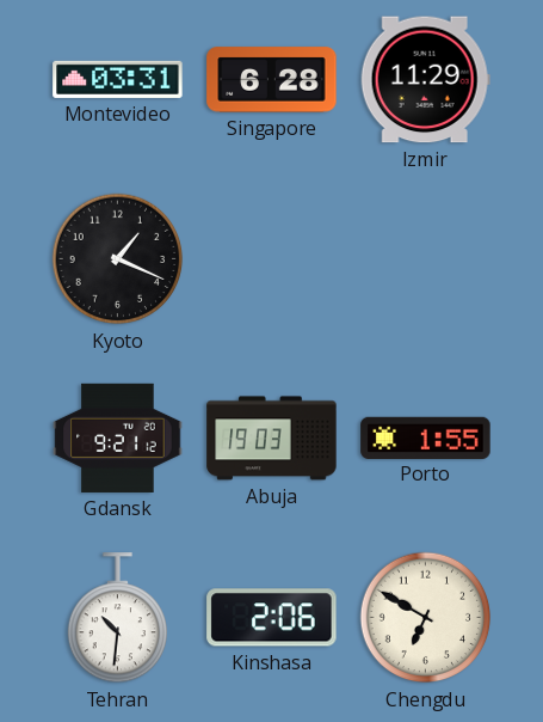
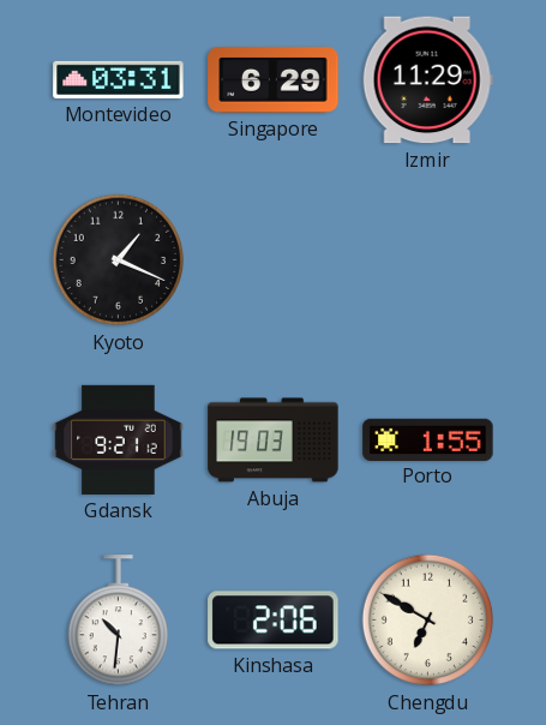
Singapore: 6:28 -> 6:29
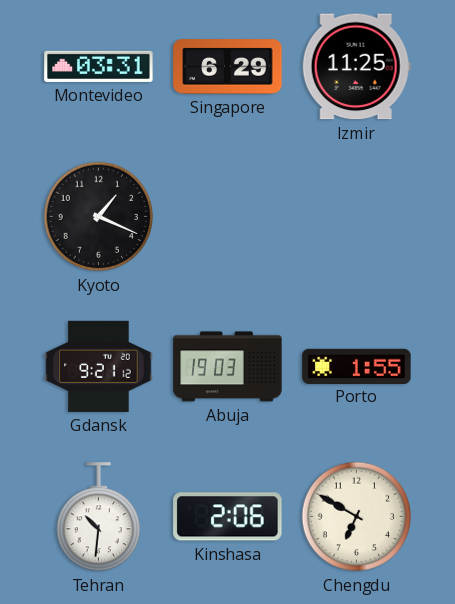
Izmir: 11:29 -> 11:25
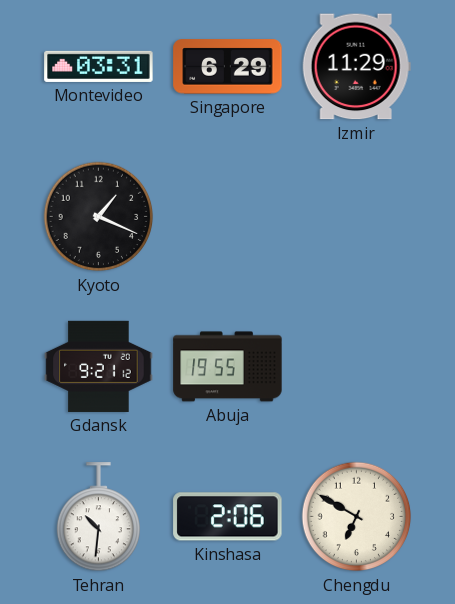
Izmir: 11:25 -> 11:29
Abuja: 19:03 -> 19:55
Porto: 1:55 -> none
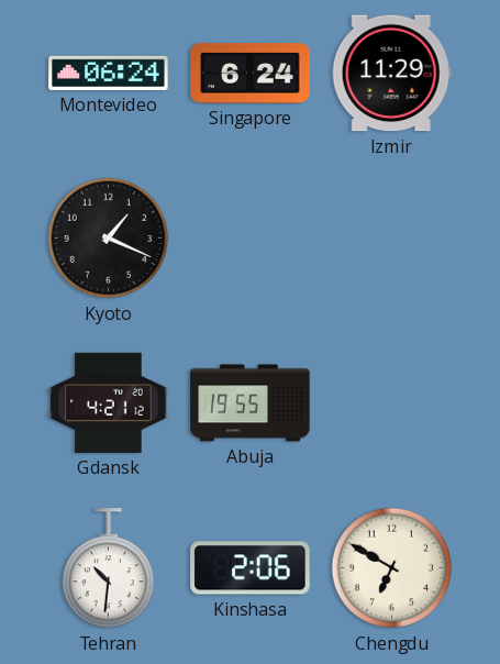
Montevideo: 03:31 -> 06:24
Singapore: 6:29 -> 6:24
Gdansk: 9:21 -> 4:21
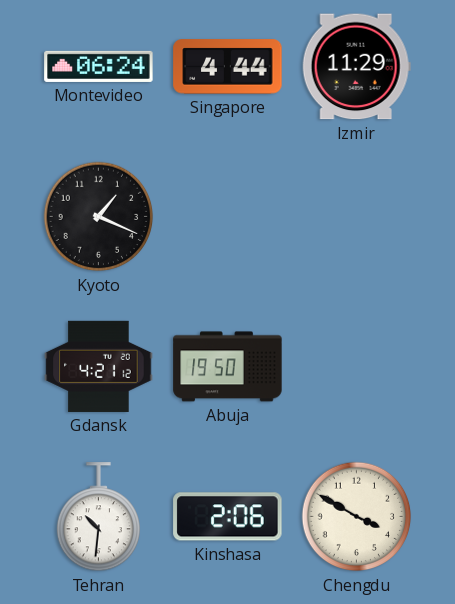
Singapore: 6:24 -> 4:44
Abuja: 19:55 -> 19:50
Chengdu: 6:50 -> 3:50
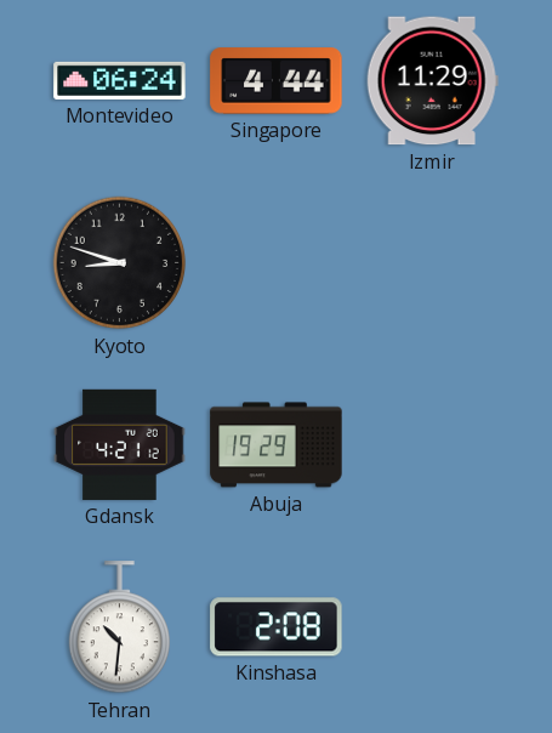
Kyoto: 1:19 -> 8:48
Abuja: 19:50 -> 19:29
Kinshasa: 2:06 -> 2:08
Chengdu: 3:50 -> none
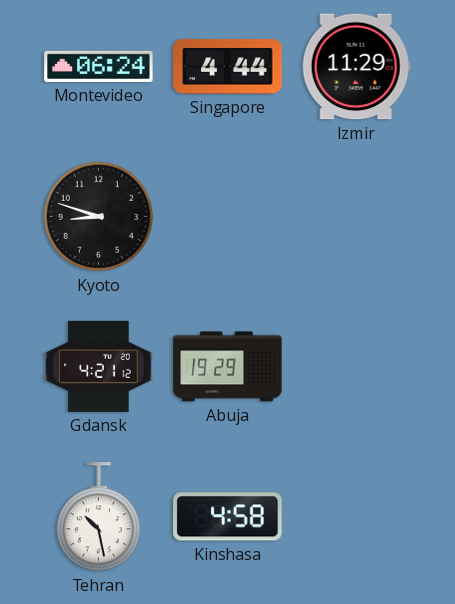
Tehran: 10:31 -> 10:28
Kinshasa: 2:08 -> 4:58
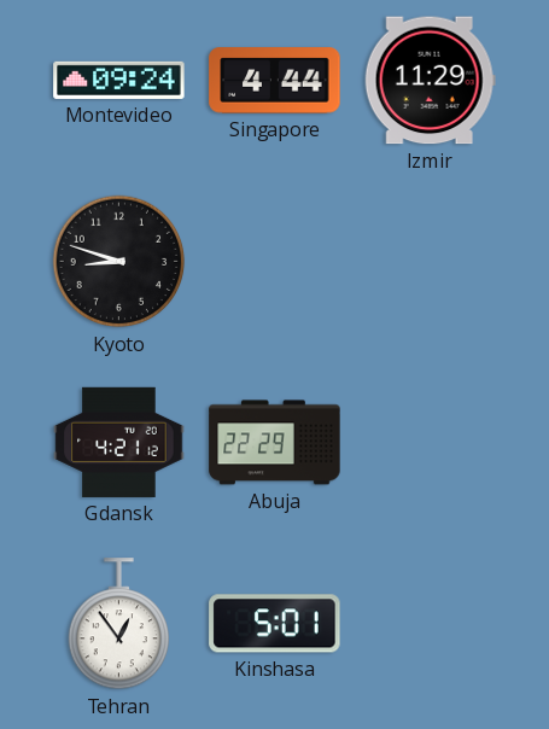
Montevideo: 06:24 -> 09:24
Abuja: 19:29 -> 22:29
Tehran: 10:28 -> 12:54
Kinshasa: 4:58 -> 5:01
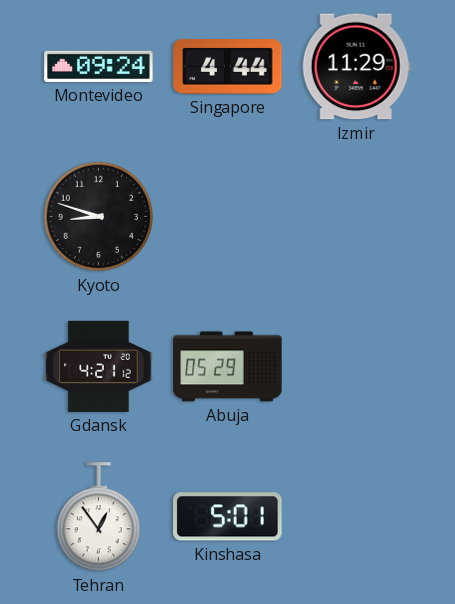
Abuja: 22:29 -> 05:29
